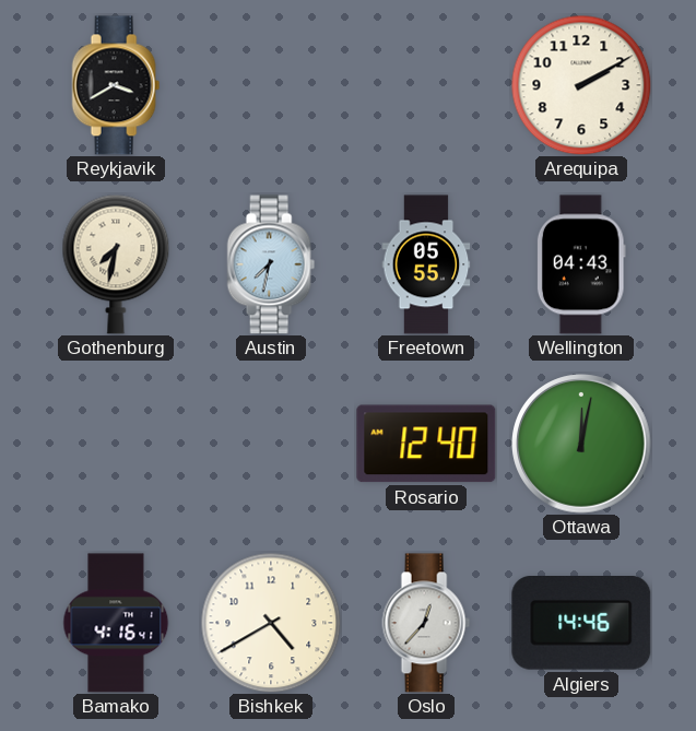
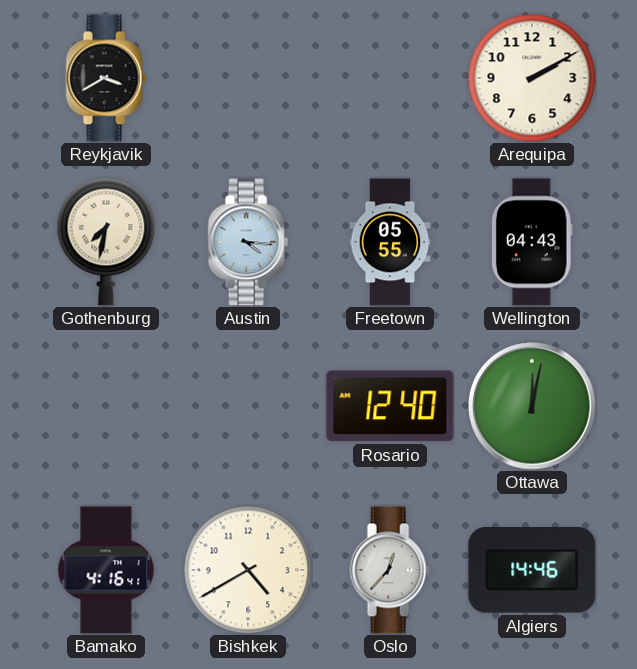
Austin: 7:32 -> 4:16
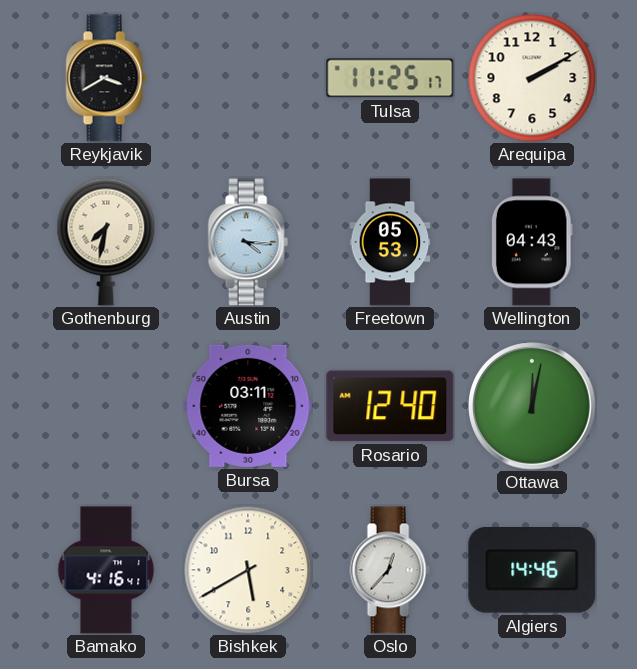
Tulsa: none -> 11:25
Freetown: 05:55 -> 05:53
Bursa: none -> 03:11
Bishkek: 4:40 -> 5:40
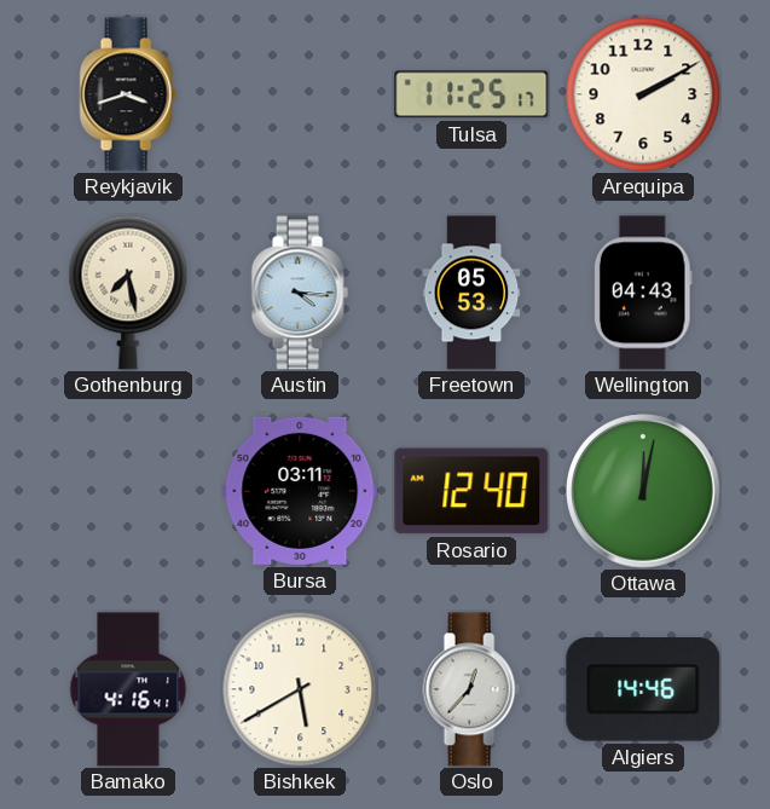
Reykjavik: 3:40 -> 3:42
Gothenburg: 7:32 -> 7:28
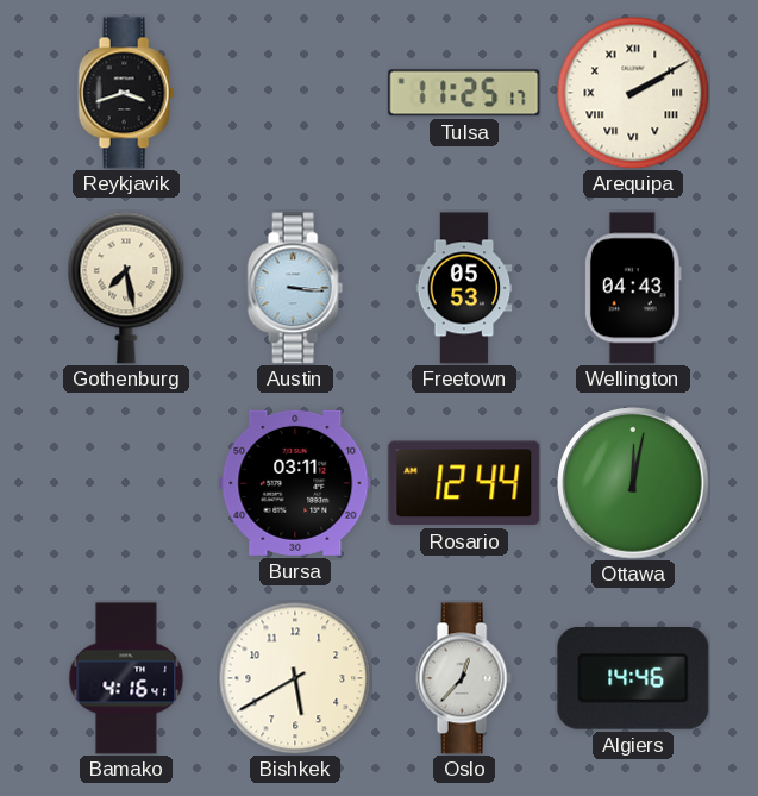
Arequipa numerals: Arabic -> Roman
Austin: 4:16 -> 3:16
Rosario: 12:40 -> 12:44
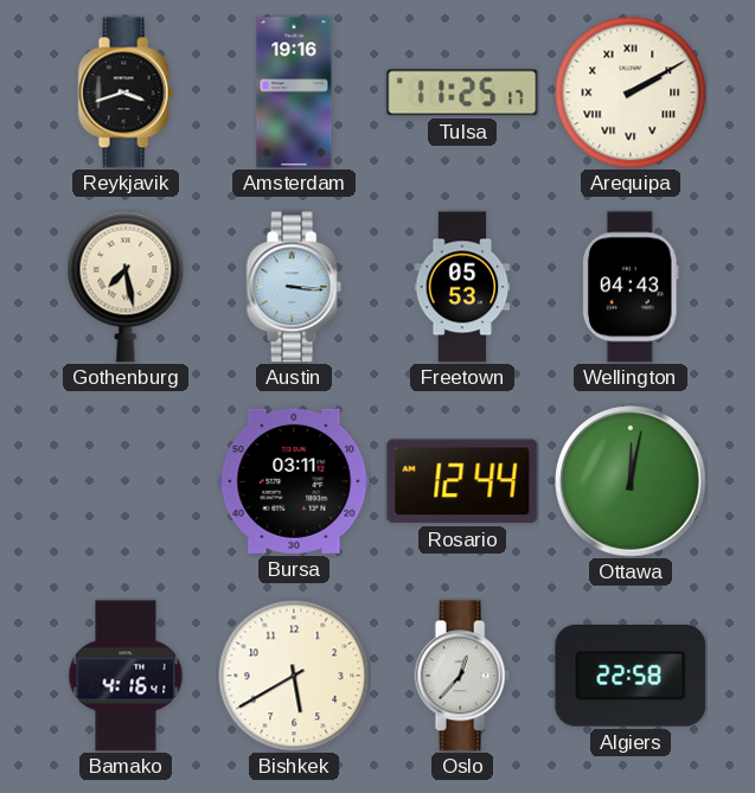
Amsterdam: none -> 19:16
Algiers: 14:46 -> 22:58
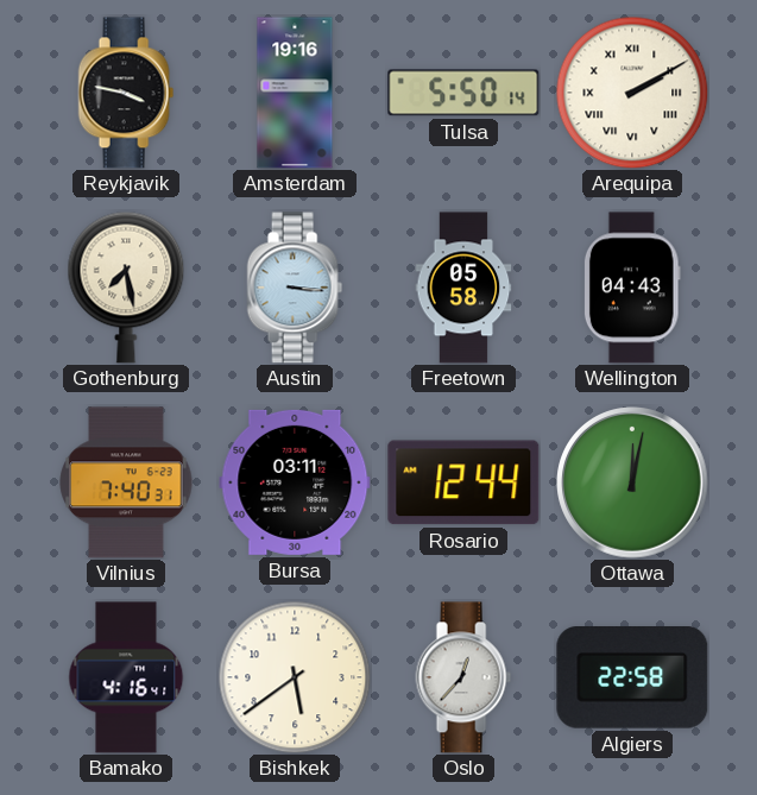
Reykjavik: 3:42 -> 3:47
Tulsa: 11:25 -> 5:50
Freetown: 05:53 -> 05:58
Vilnius: none -> 7:40
Bishkek: 5:40 -> 5:39
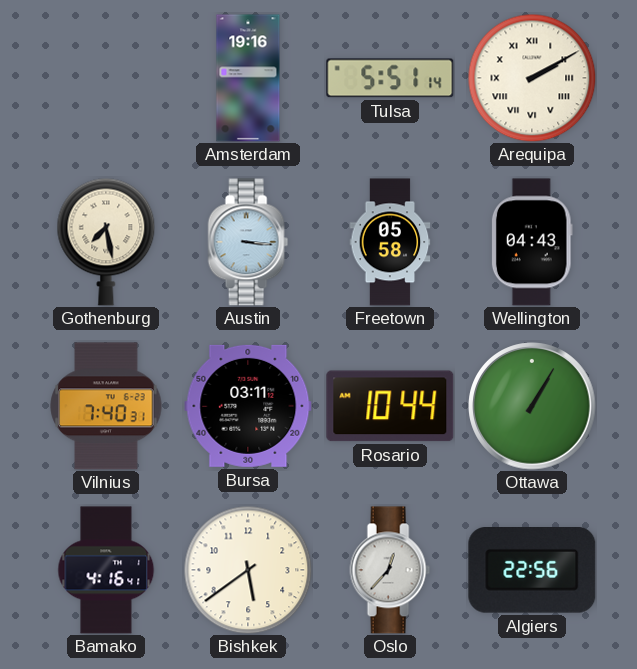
Reykjavik: 3:47 -> none
Tulsa: 5:50 -> 5:51
Rosario: 12:44 -> 10:44
Ottawa: 12:02 -> 1:05
Algiers: 22:58 -> 22:56
